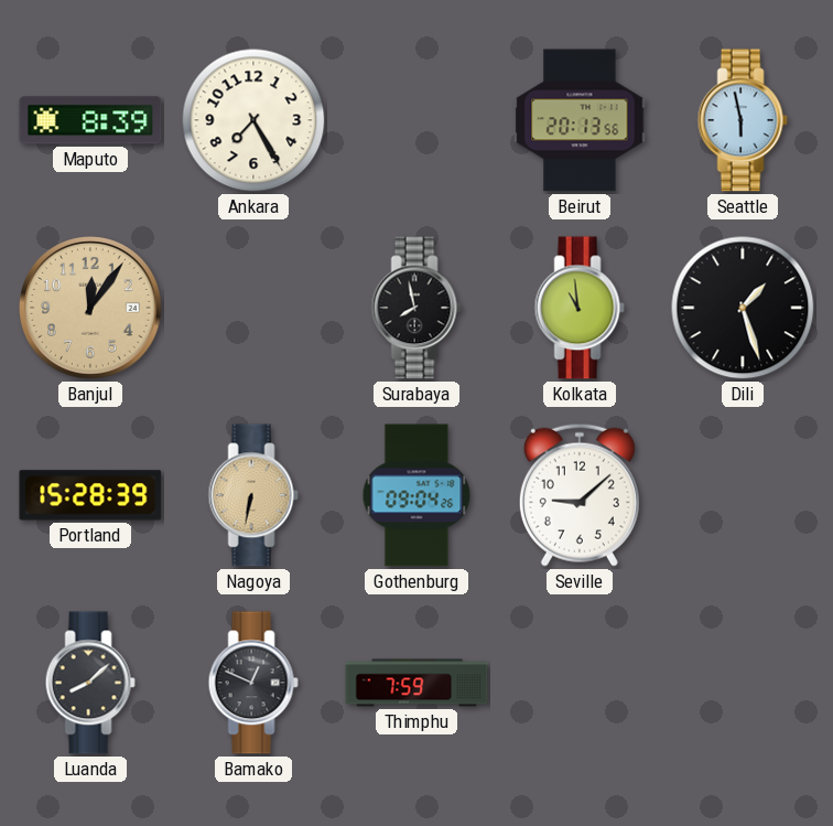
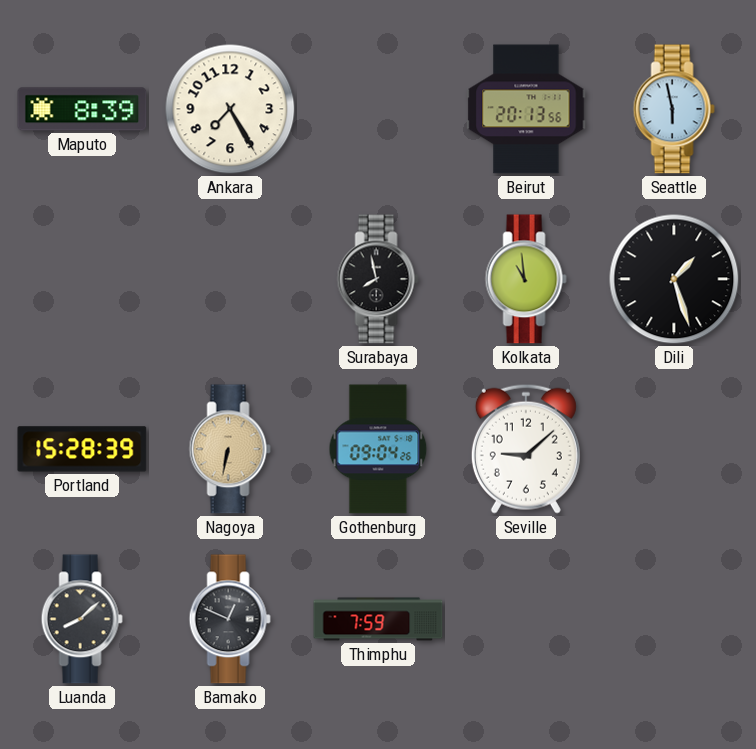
Banjul: 12:06 -> none
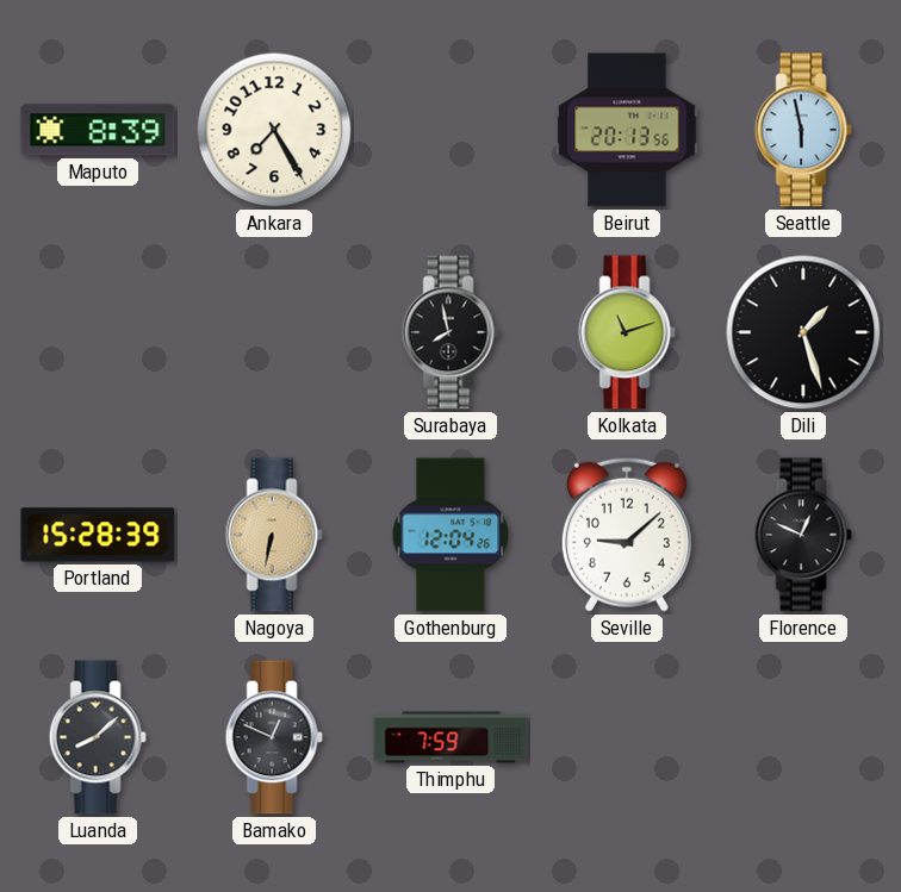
Kolkata: 10:59 -> 11:12
Gothenburg: 09:04 -> 12:04
Florence: none -> 12:49
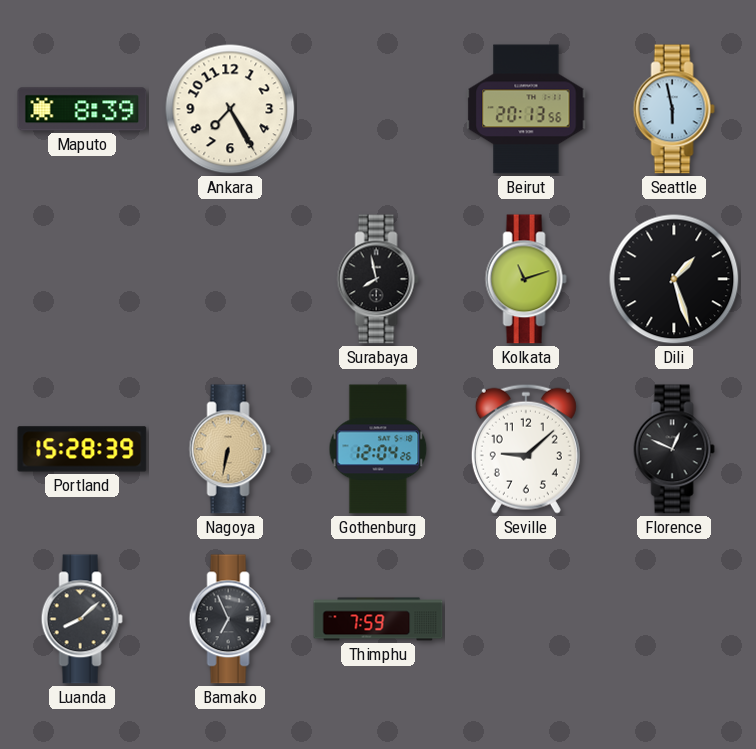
Bamako: 12:49 -> 6:56
